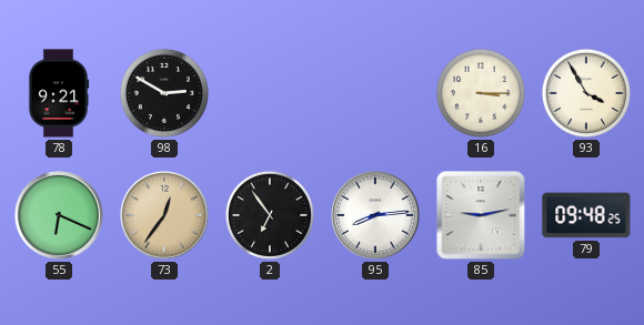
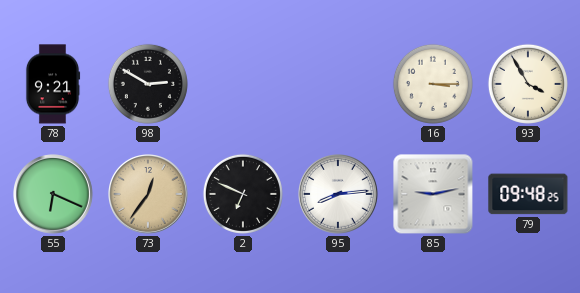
2: 6:54 -> 6:49
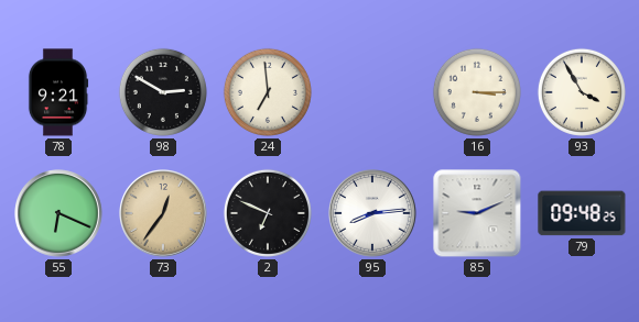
24: none -> 6:59
85: 9:13 -> 9:11
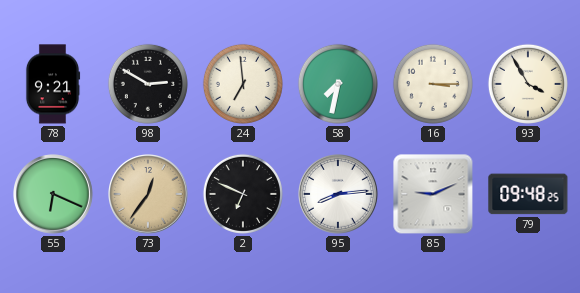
58: none -> 7:32
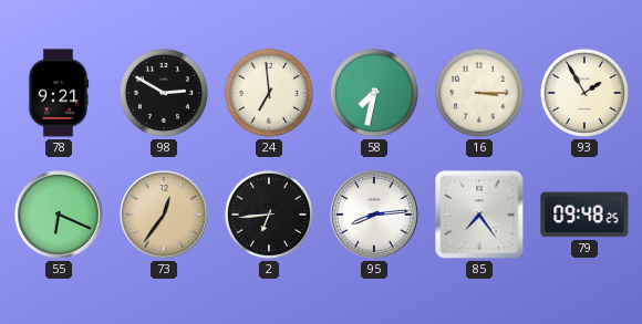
93: 3:55 -> 1:55
2: 6:49 -> 6:44
85: 9:11 -> 7:24
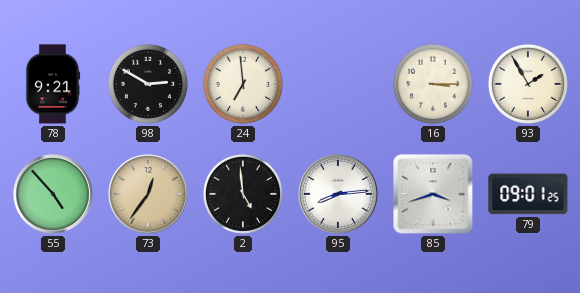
58: 7:32 -> none
55: 6:19 -> 4:53
2: 6:44 -> 4:59
85: 7:24 -> 3:42
79: 09:48 -> 09:01
